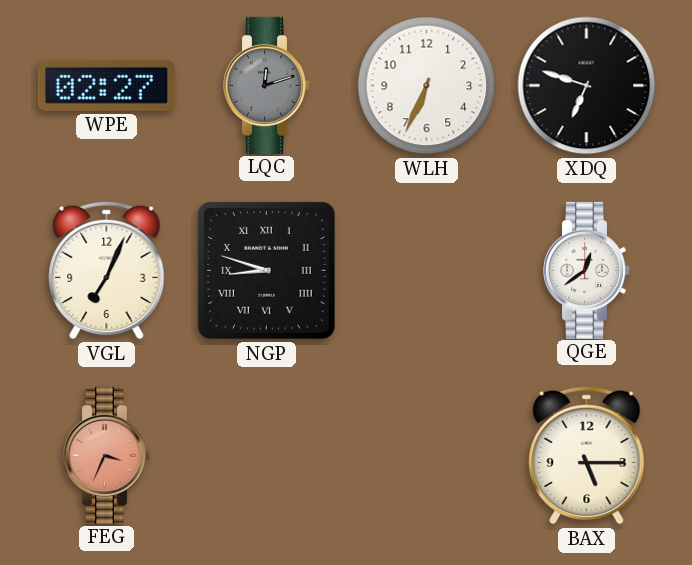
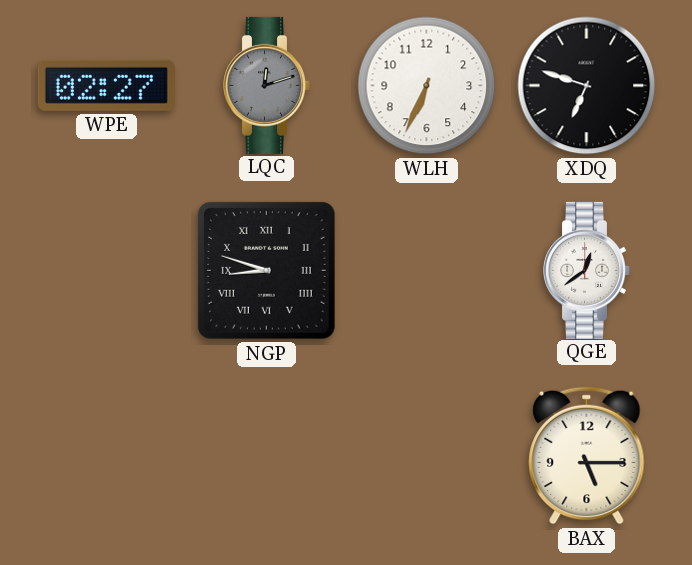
VGL: 7:04 -> none
FEG: 3:34 -> none
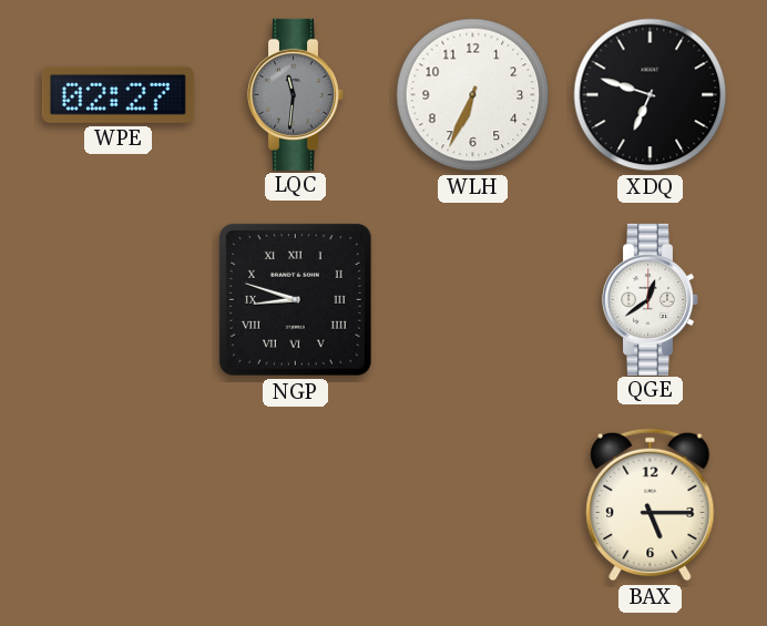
LQC: 12:12 -> 11:31
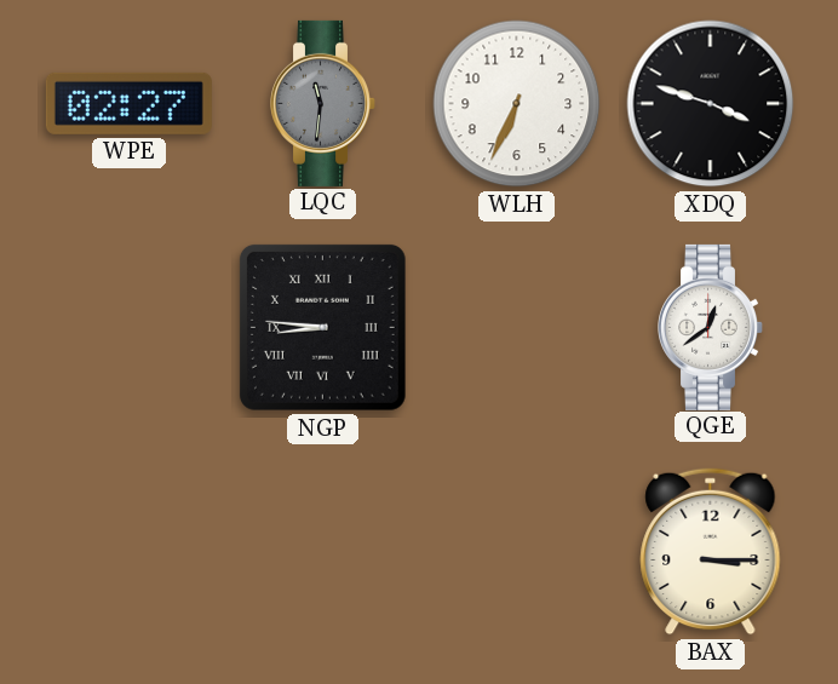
XDQ: 6:48 -> 3:48
NGP: 8:48 -> 8:46
BAX: 5:15 -> 3:15
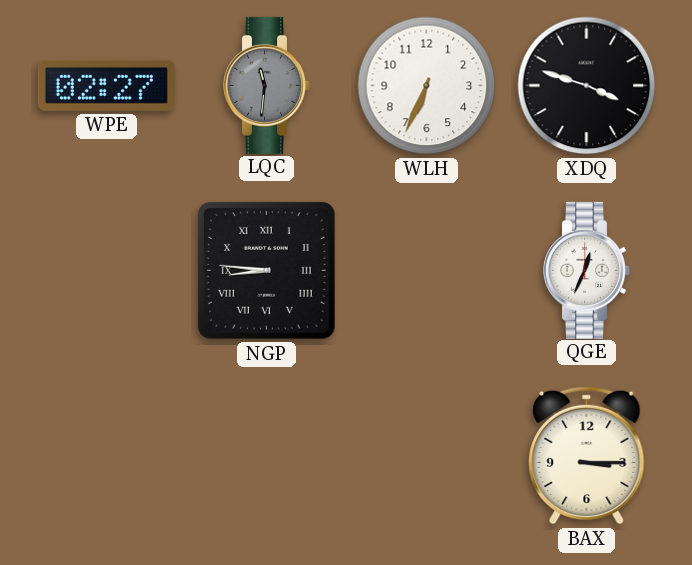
QGE: 12:39 -> 12:34
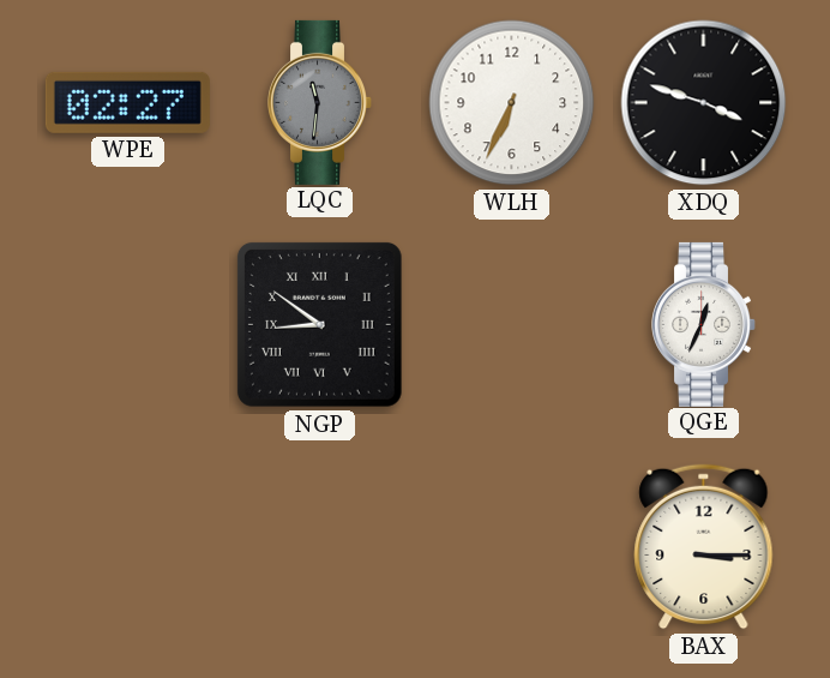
NGP: 8:46 -> 8:51
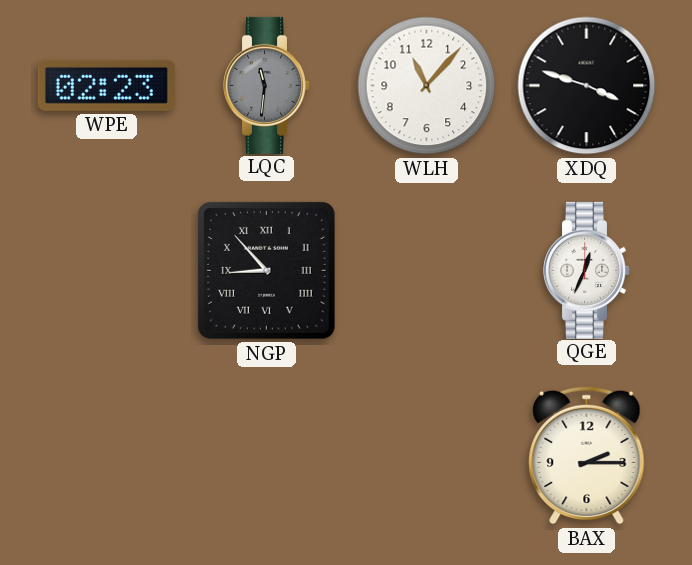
WPE: 02:27 -> 02:23
WLH: 6:34 -> 11:07
NGP: 8:51 -> 8:53
BAX: 3:15 -> 2:15
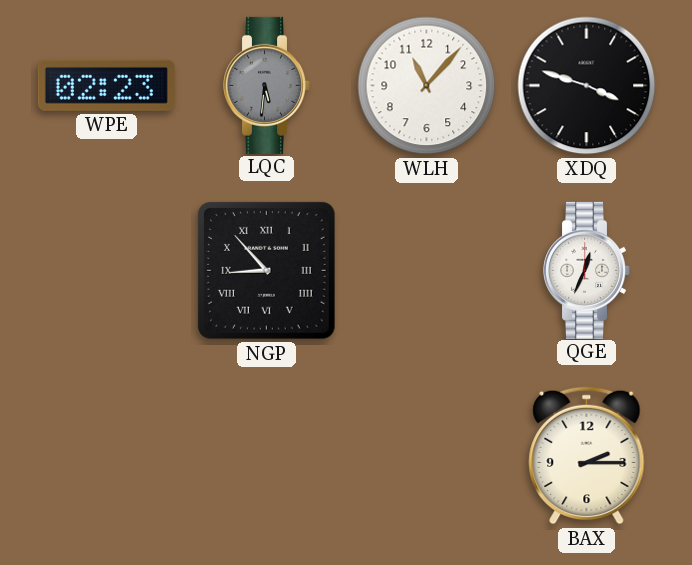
LQC: 11:31 -> 5:31
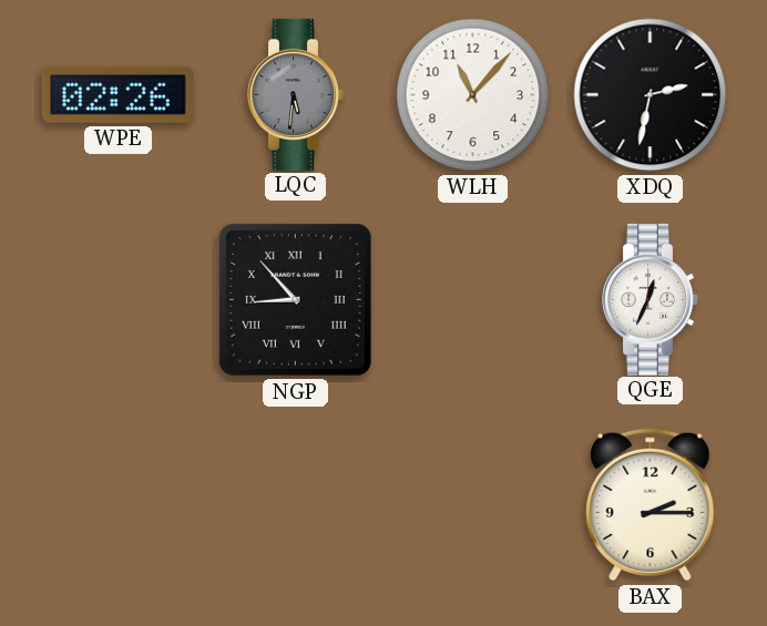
WPE: 02:23 -> 02:26
XDQ: 3:48 -> 2:32
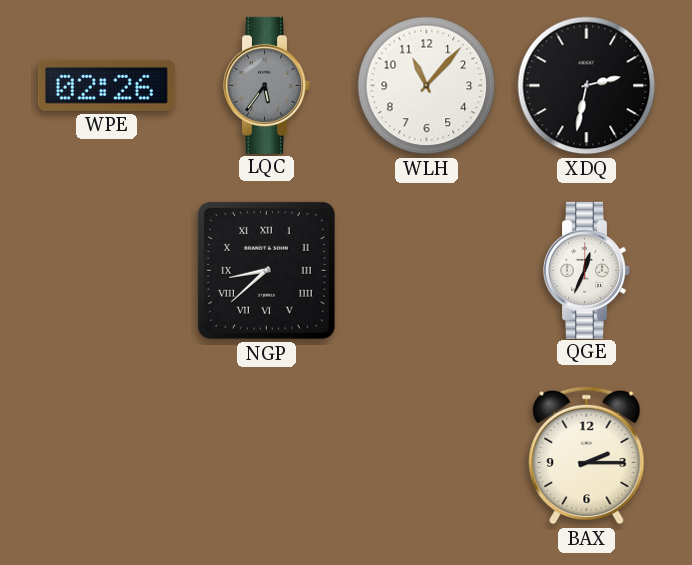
LQC: 5:31 -> 5:36
NGP: 8:53 -> 8:38
